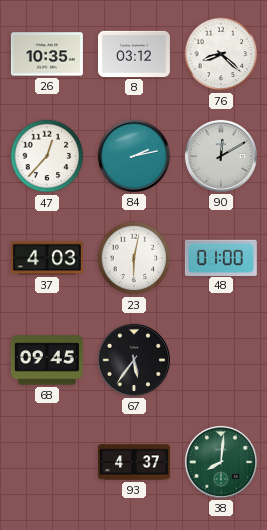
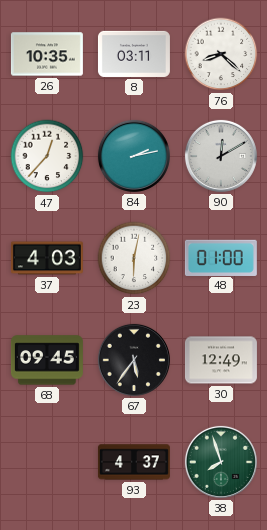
8: 03:12 -> 03:11
30: none -> 12:49
38: 8:01 -> 7:57
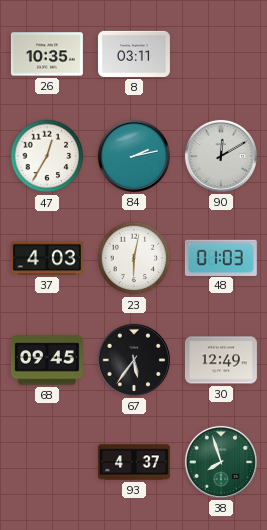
76: 8:22 -> none
47: 12:37 -> 12:35
48: 01:00 -> 01:03
